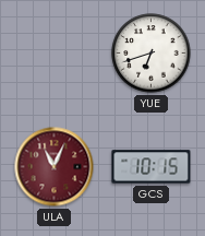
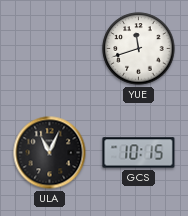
YUE: 6:42 -> 11:42
ULA dial: burgundy -> black
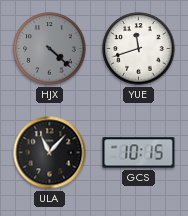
HJX: none -> 4:22
ULA: 11:04 -> 11:07
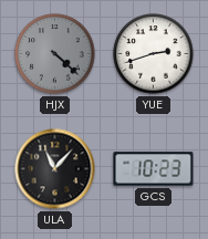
YUE: 11:42 -> 2:42
GCS: 10:15 -> 10:23
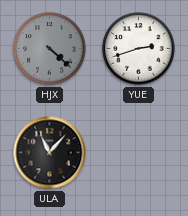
GCS: 10:23 -> none
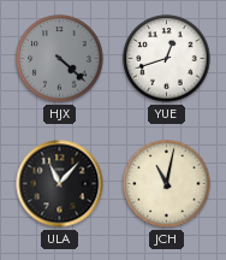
YUE: 2:42 -> 12:42
JCH: none -> 11:02
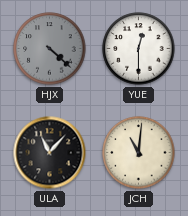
YUE: 12:42 -> 12:30
JCH: 11:02 -> 11:01
